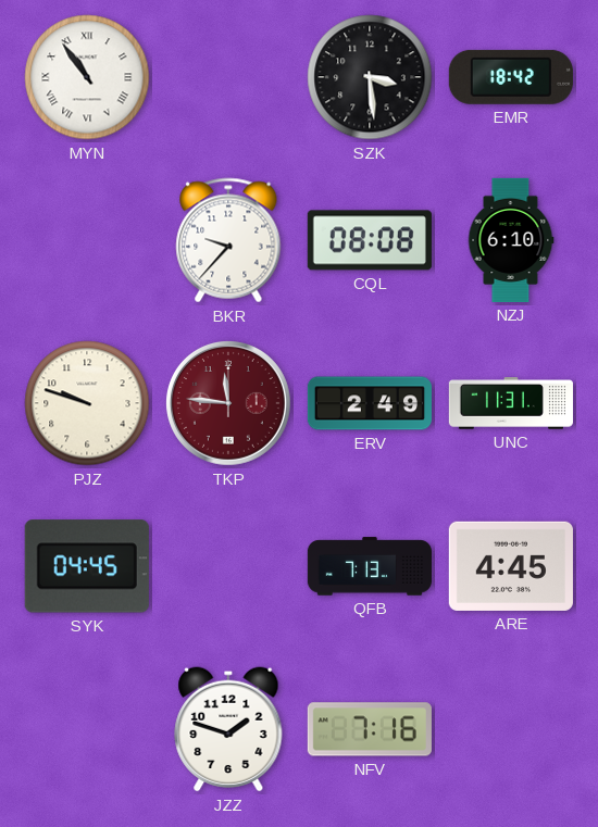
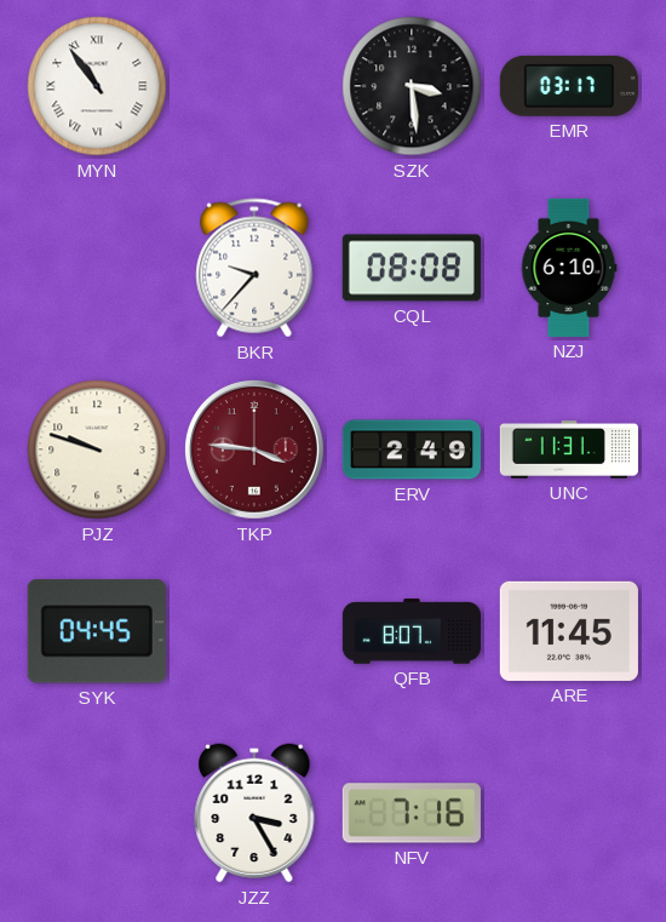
EMR: 18:42 -> 03:17
TKP: 11:46 -> 3:46
QFB: 7:13 -> 8:07
ARE: 4:45 -> 11:45
JZZ: 1:48 -> 3:25
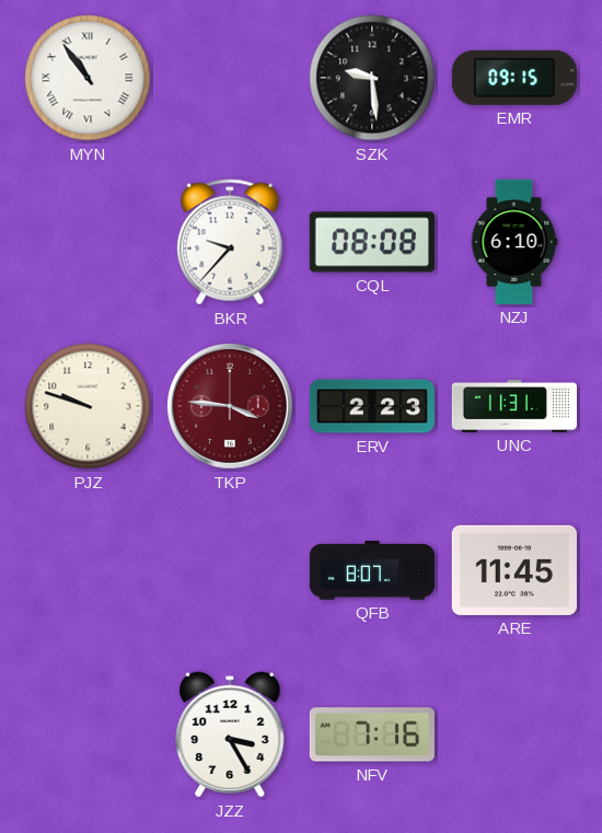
SZK: 3:29 -> 9:29
EMR: 03:17 -> 09:15
ERV: 2:49 -> 2:23
SYK: 04:45 -> none
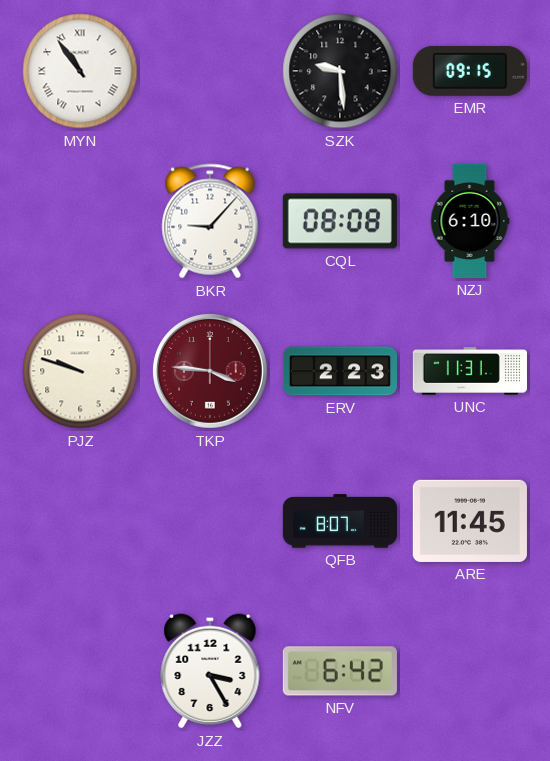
BKR: 9:37 -> 9:07
NFV: 7:16 -> 6:42
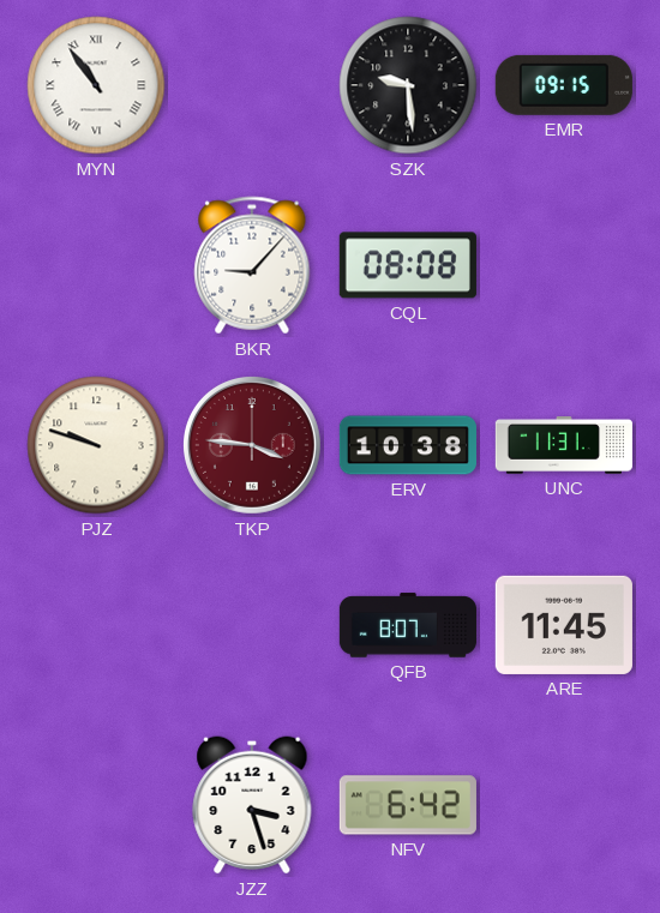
NZJ: 6:10 -> none
ERV: 2:23 -> 10:38
JZZ: 3:25 -> 3:27
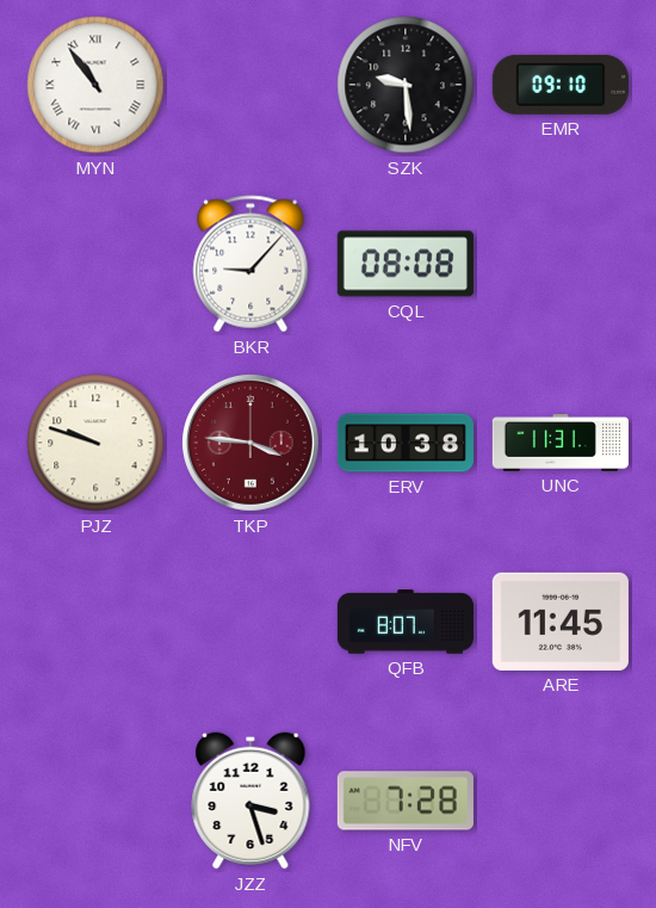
EMR: 09:15 -> 09:10
NFV: 6:42 -> 7:28
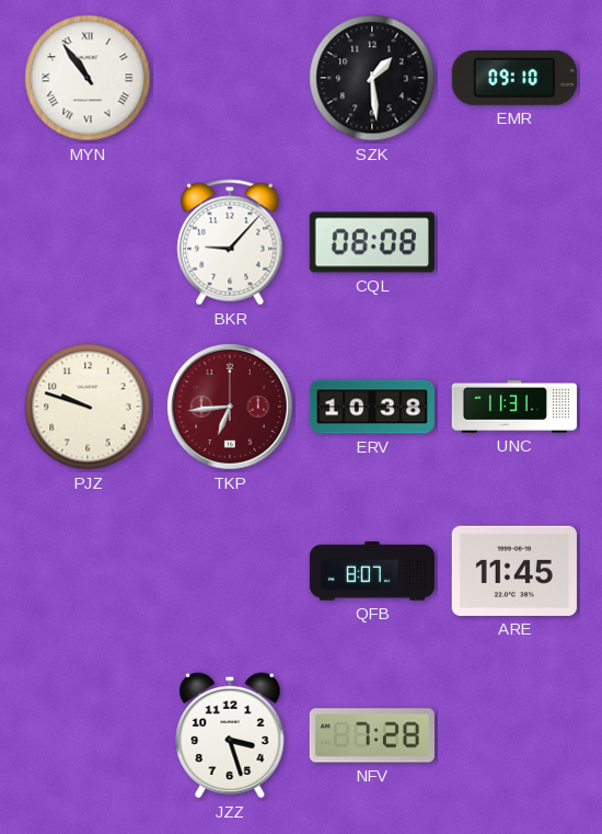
SZK: 9:29 -> 1:29
TKP: 3:46 -> 6:44
